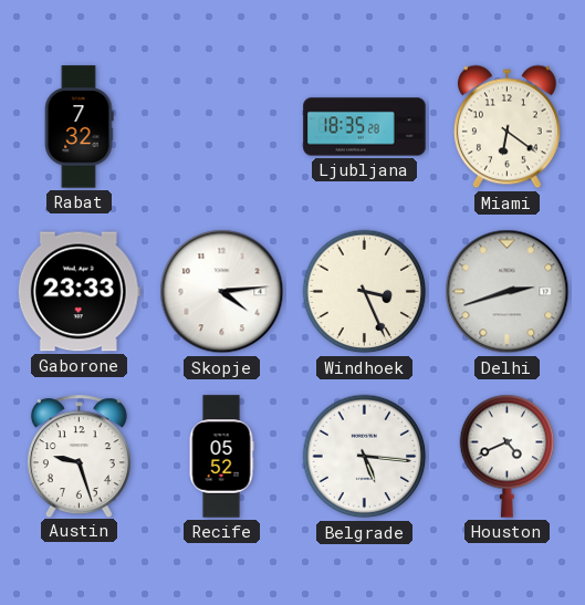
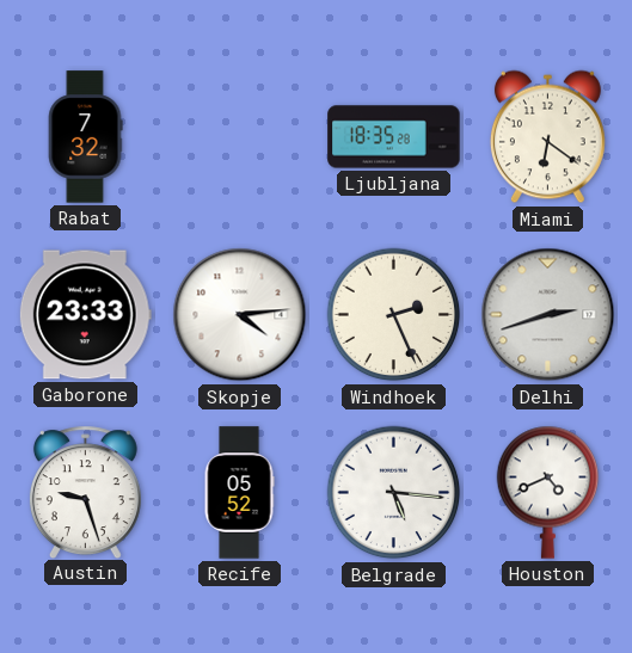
Windhoek: 3:26 -> 2:26
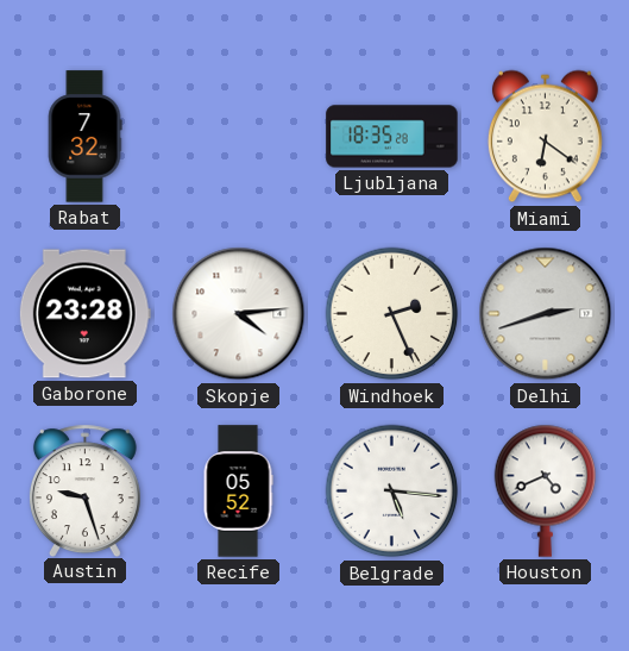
Gaborone: 23:33 -> 23:28
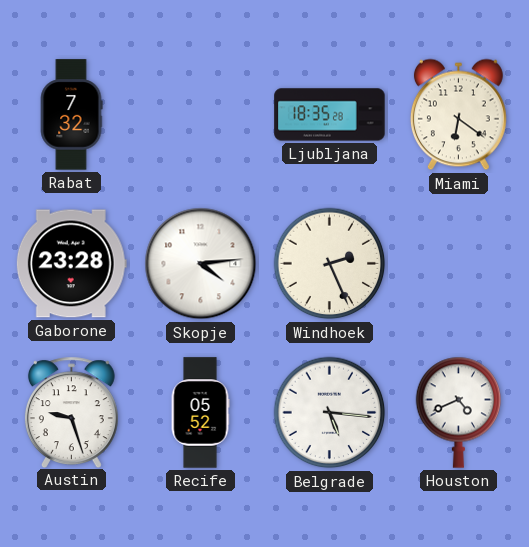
Delhi: 2:42 -> none
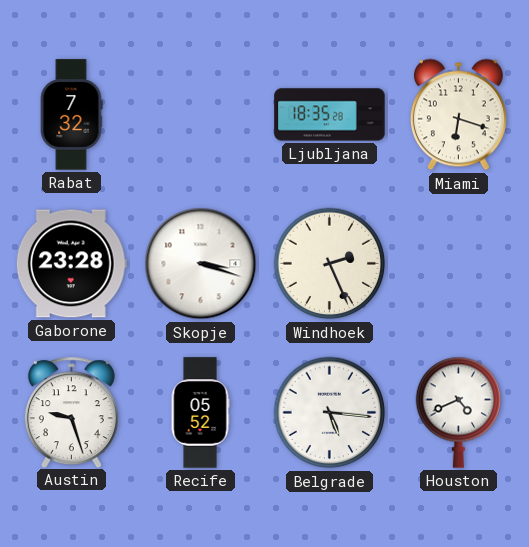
Miami: 6:21 -> 6:18
Skopje: 4:14 -> 3:18
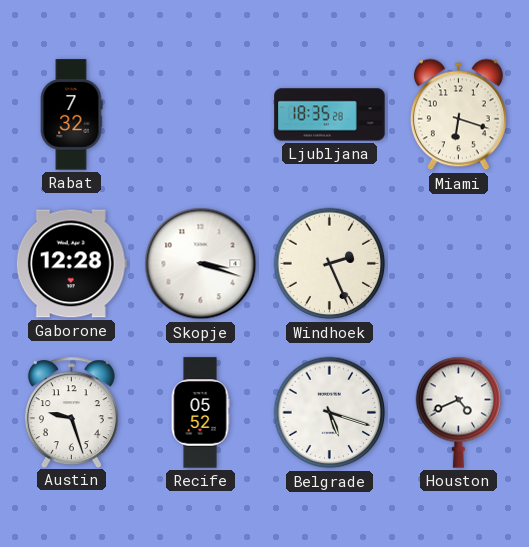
Gaborone: 23:28 -> 12:28
Belgrade: 5:16 -> 5:18
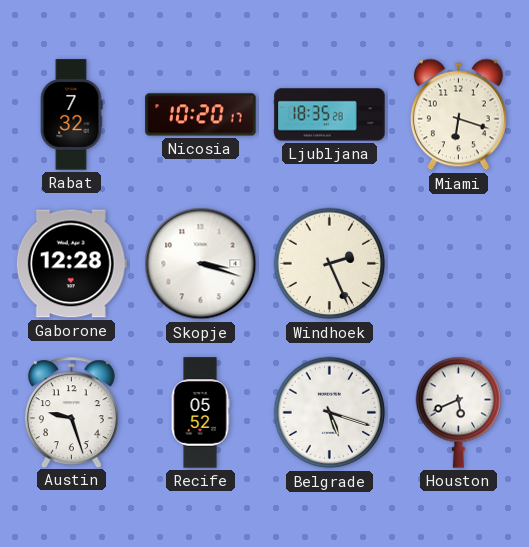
Nicosia: none -> 10:20
Houston: 4:41 -> 5:41
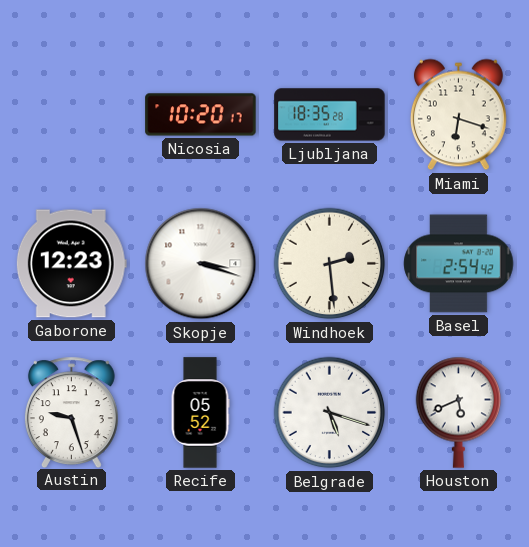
Rabat: 7:32 -> none
Gaborone: 12:28 -> 12:23
Windhoek: 2:26 -> 2:29
Basel: none -> 2:54
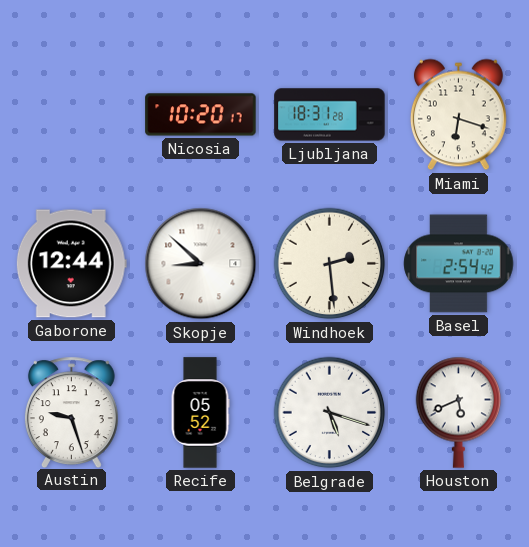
Ljubljana: 18:35 -> 18:31
Gaborone: 12:23 -> 12:44
Skopje: 3:18 -> 8:52
